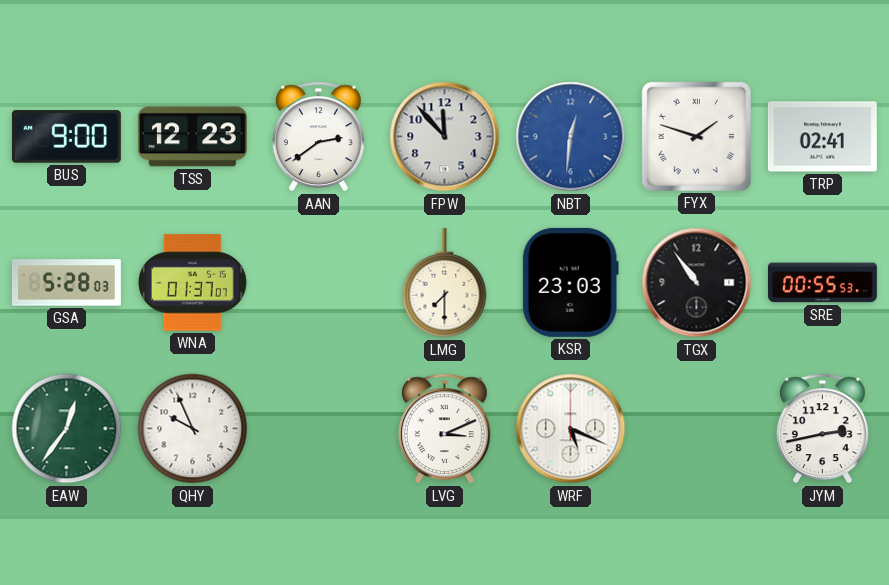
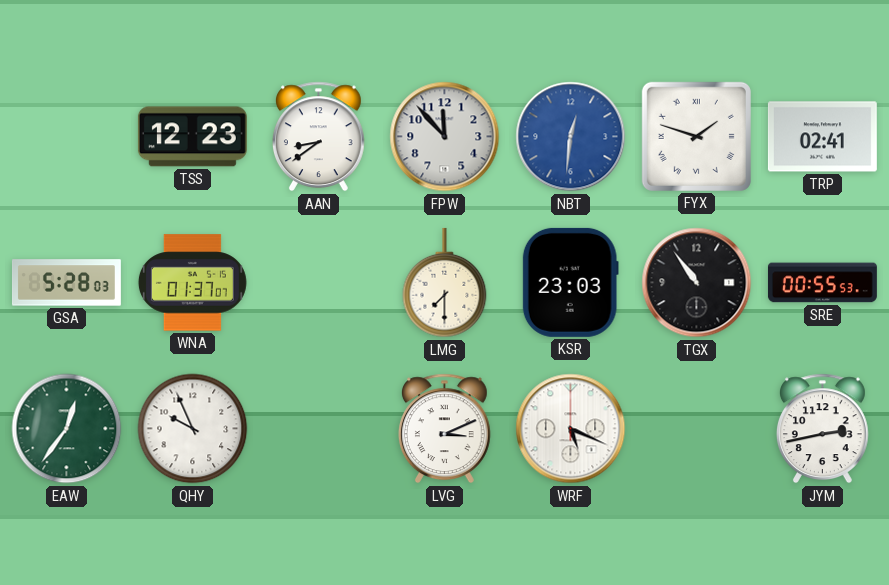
BUS: 9:00 -> none
AAN: 2:39 -> 8:39
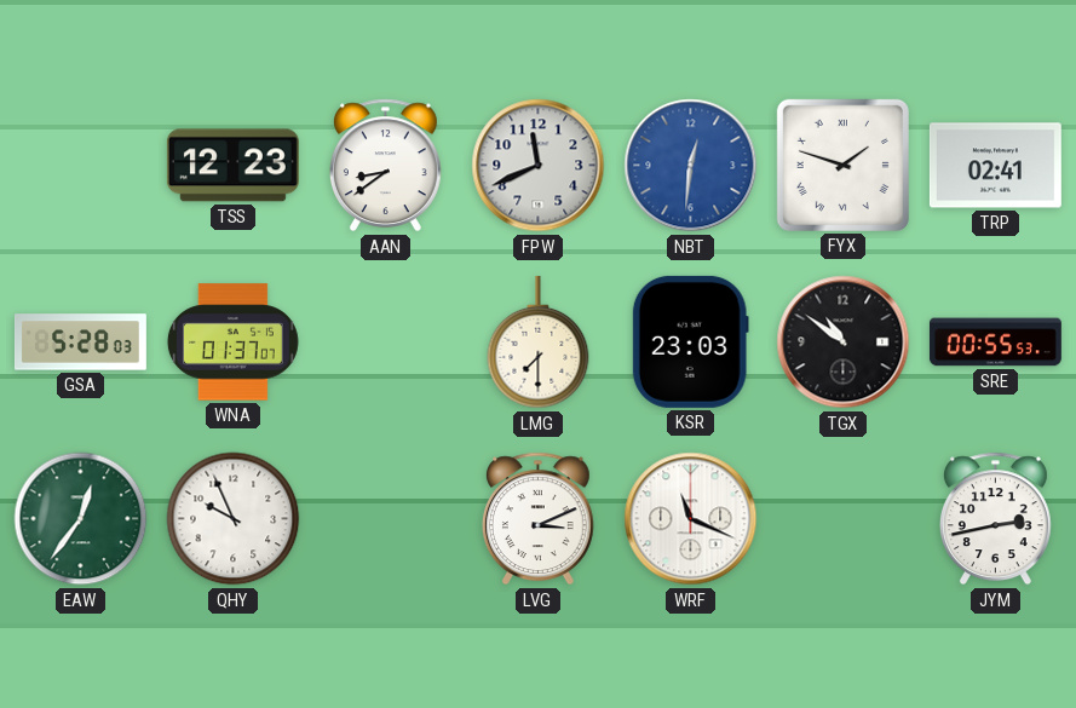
FPW: 11:53 -> 11:41
TGX: 10:54 -> 10:51
WRF: 5:19 -> 11:19
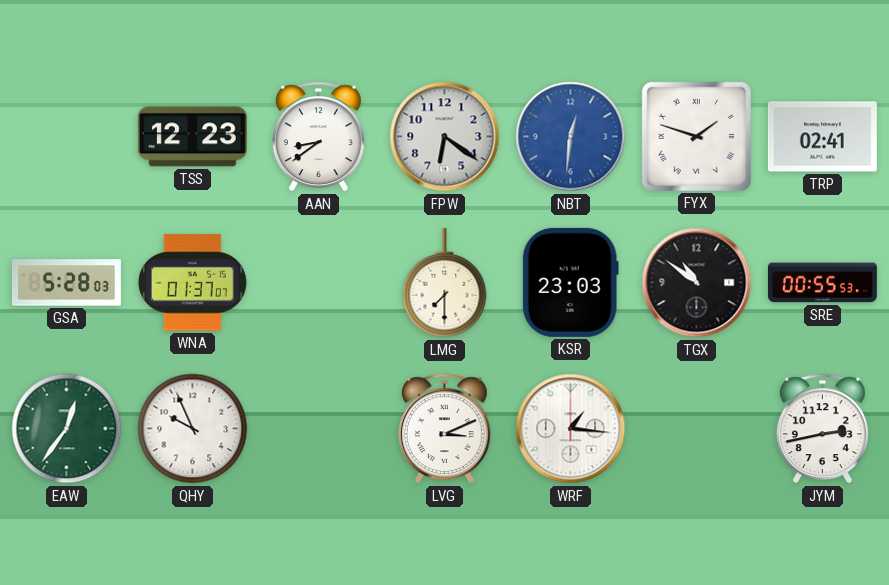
FPW: 11:41 -> 6:21
WRF: 11:19 -> 1:16
